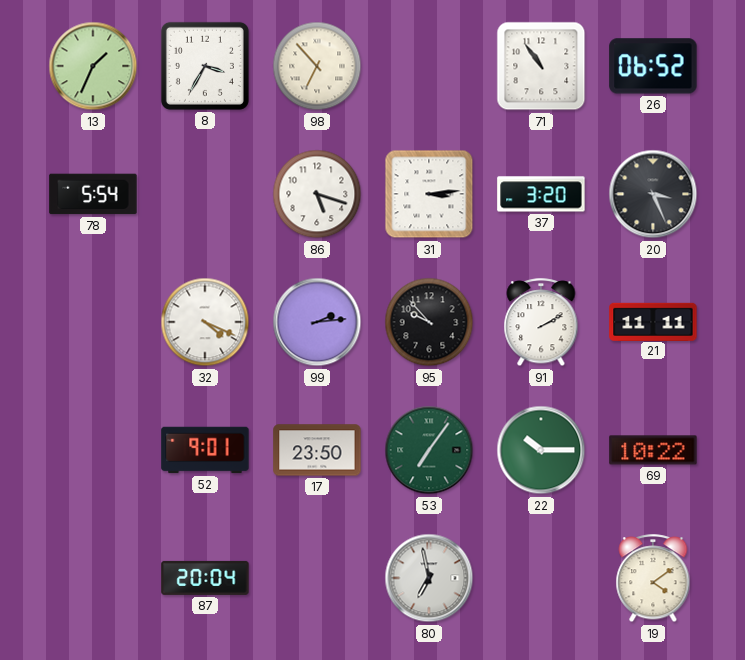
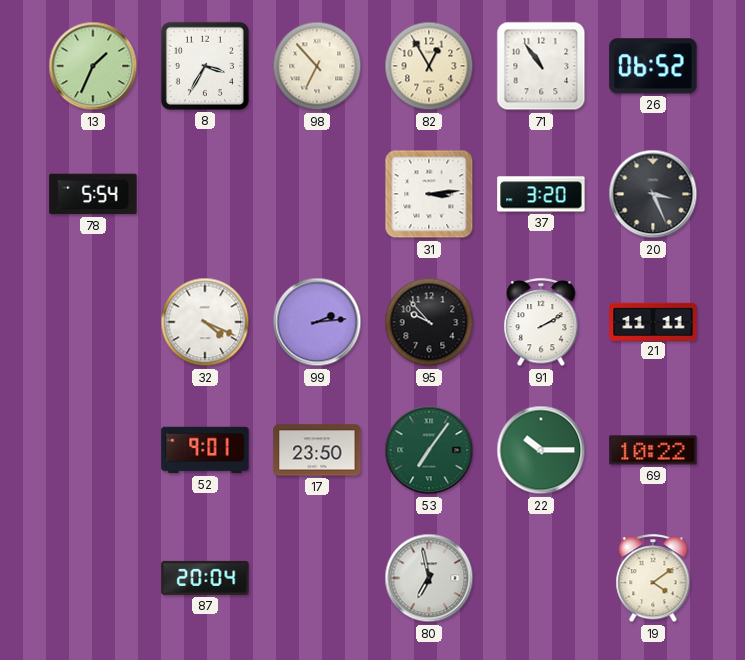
82: none -> 12:55
86: 5:18 -> none
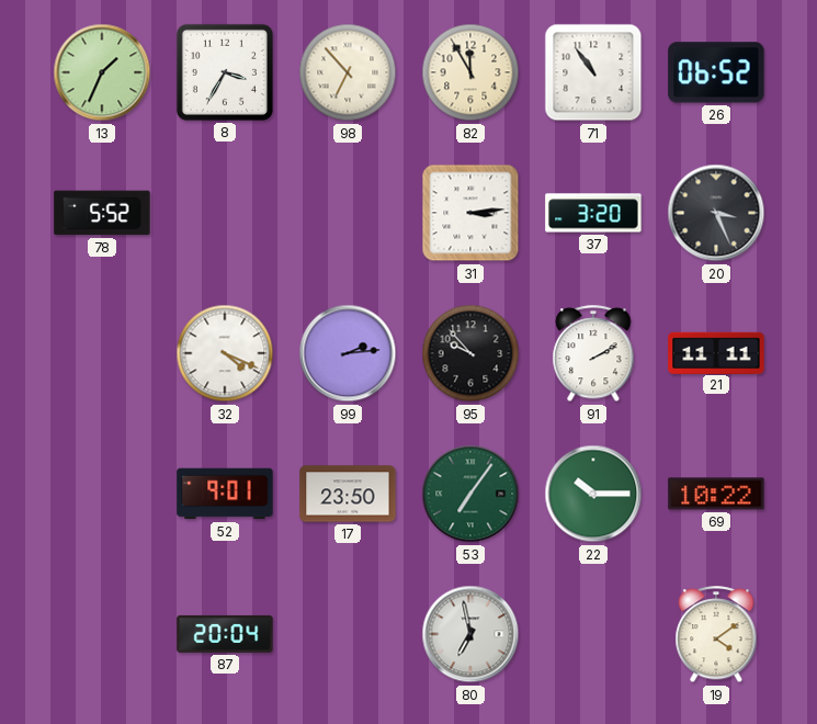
82: 12:55 -> 11:55
78: 5:54 -> 5:52
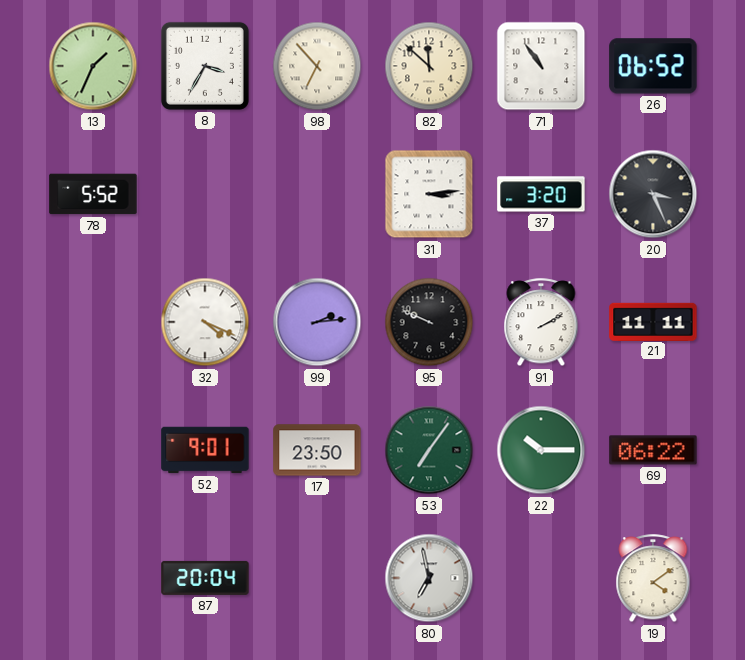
82: 11:55 -> 11:52
95: 9:53 -> 9:49
69: 10:22 -> 06:22
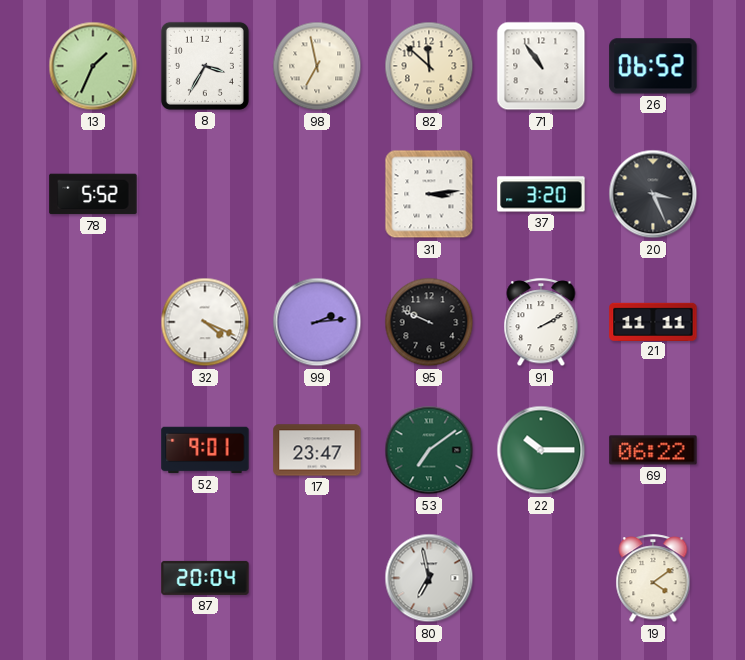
98: 6:53 -> 6:58
17: 23:50 -> 23:47
53: 7:06 -> 7:09
